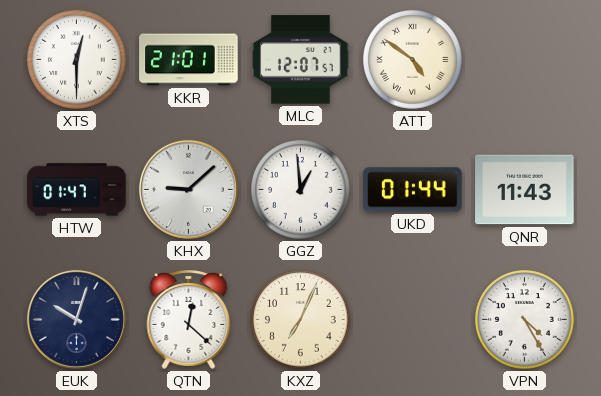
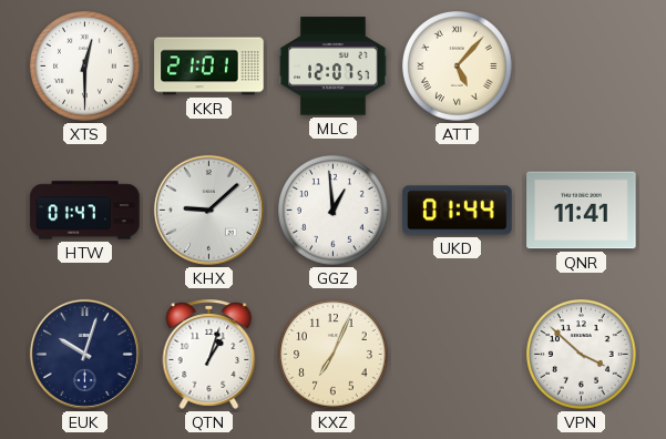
ATT: 4:51 -> 5:07
QNR: 11:43 -> 11:41
QTN: 12:22 -> 1:03
VPN: 4:25 -> 3:52
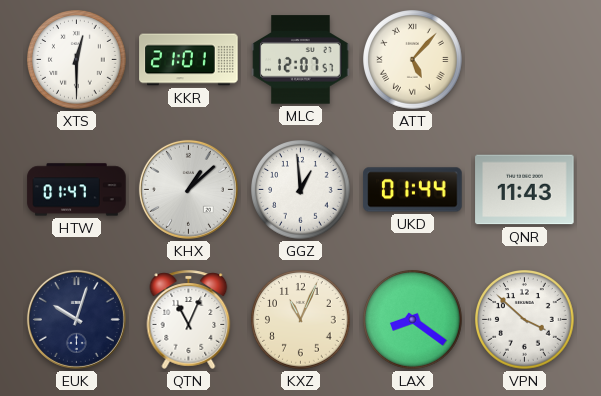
KHX: 9:08 -> 1:08
QNR: 11:41 -> 11:43
QTN: 1:03 -> 11:04
KXZ: 7:04 -> 11:04
LAX: none -> 8:21
